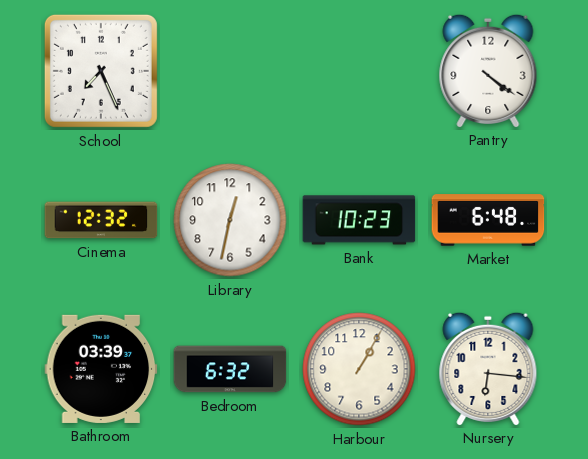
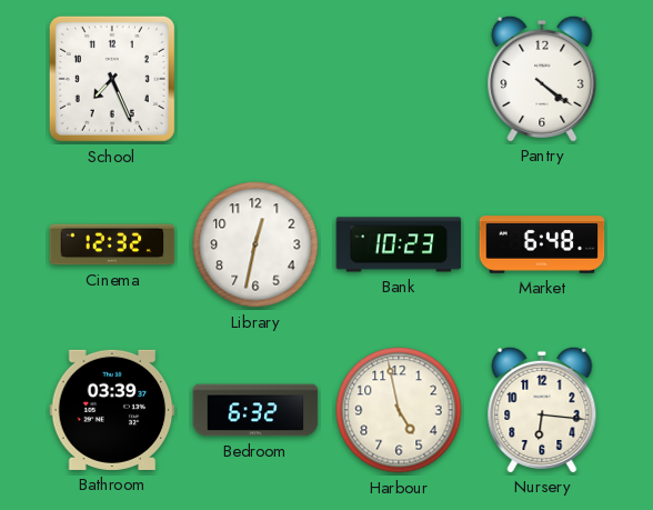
Harbour: 1:05 -> 4:58
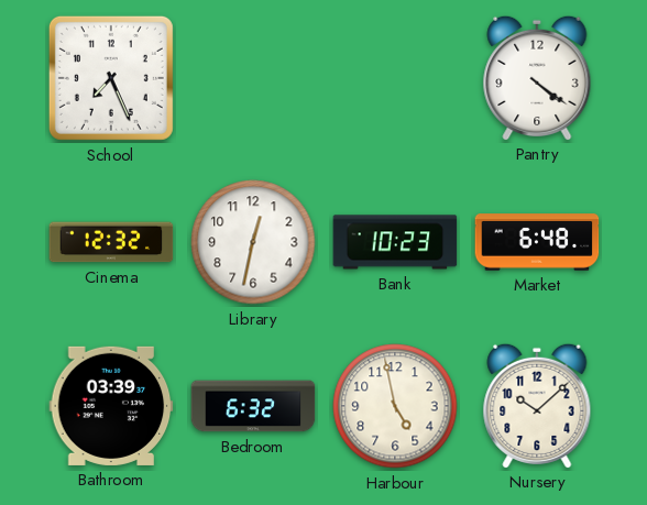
Nursery: 6:16 -> 10:08
